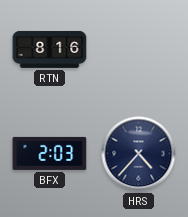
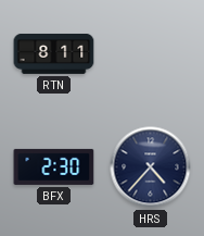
RTN: 8:16 -> 8:11
BFX: 2:03 -> 2:30
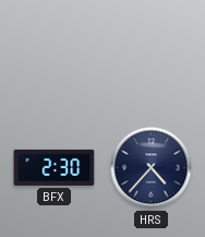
RTN: 8:11 -> none
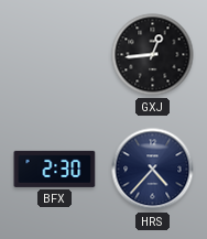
GXJ: none -> 12:44
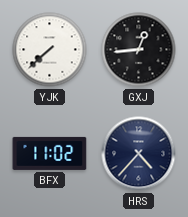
YJK: none -> 7:38
BFX: 2:30 -> 11:02
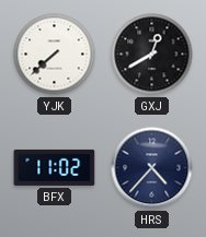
GXJ: 12:44 -> 12:40
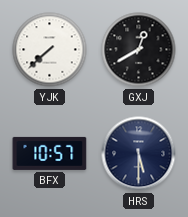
BFX: 11:02 -> 10:57
HRS: 4:37 -> 5:30
